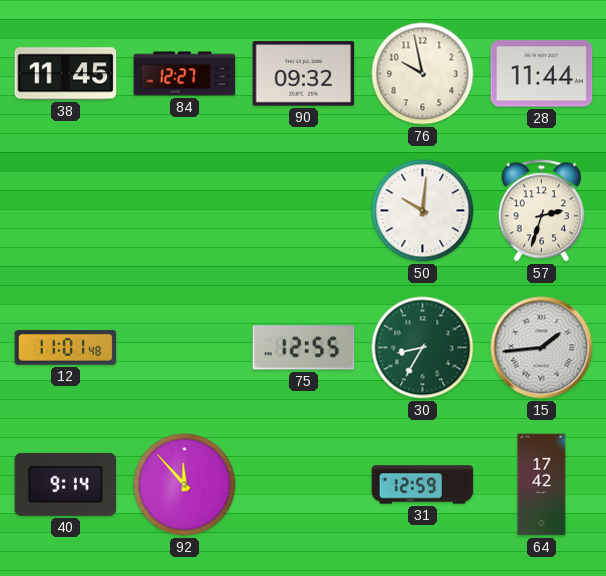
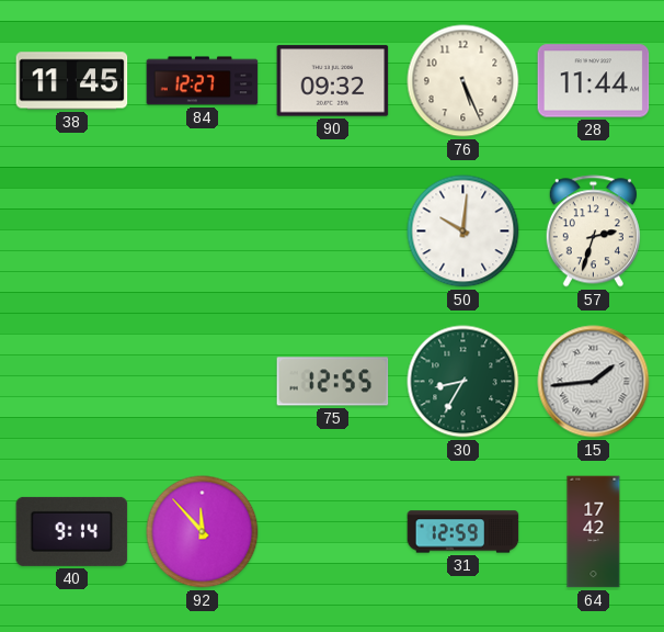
76: 9:58 -> 5:26
12: 11:01 -> none
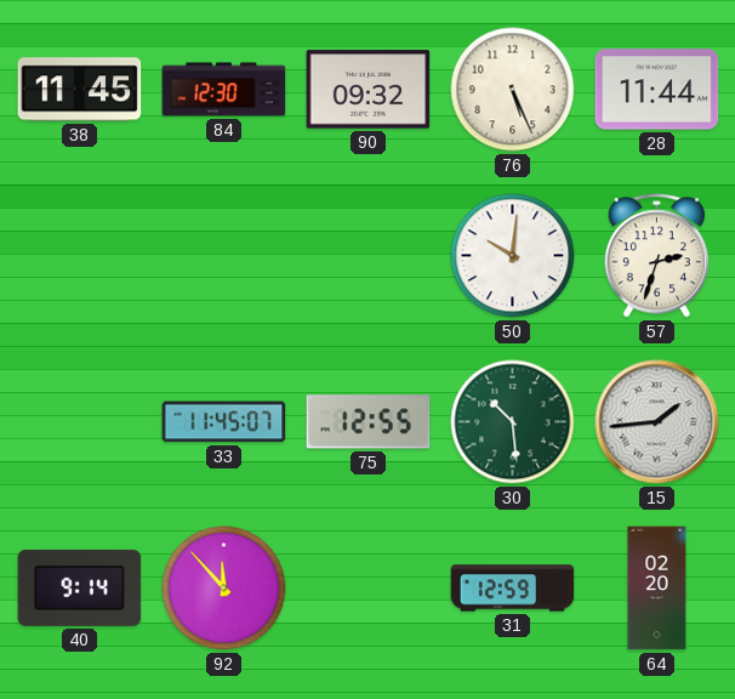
84: 12:27 -> 12:30
33: none -> 11:45
30: 8:35 -> 10:29
64: 17:42 -> 02:20
